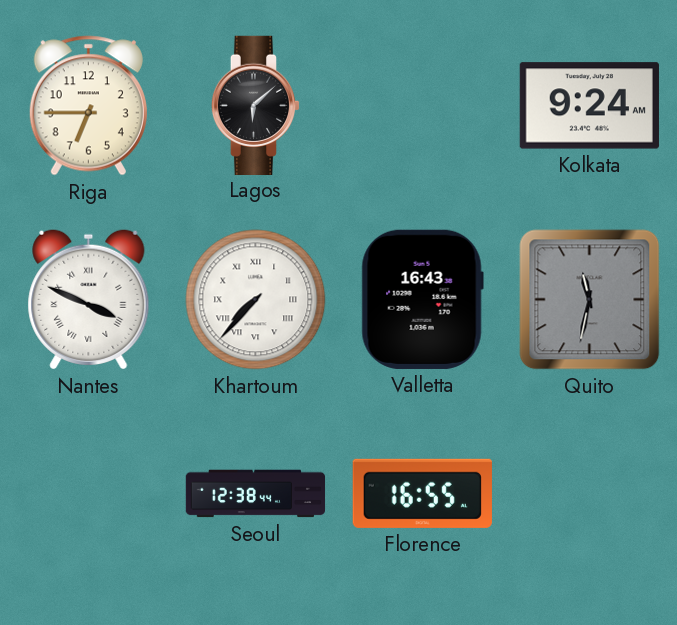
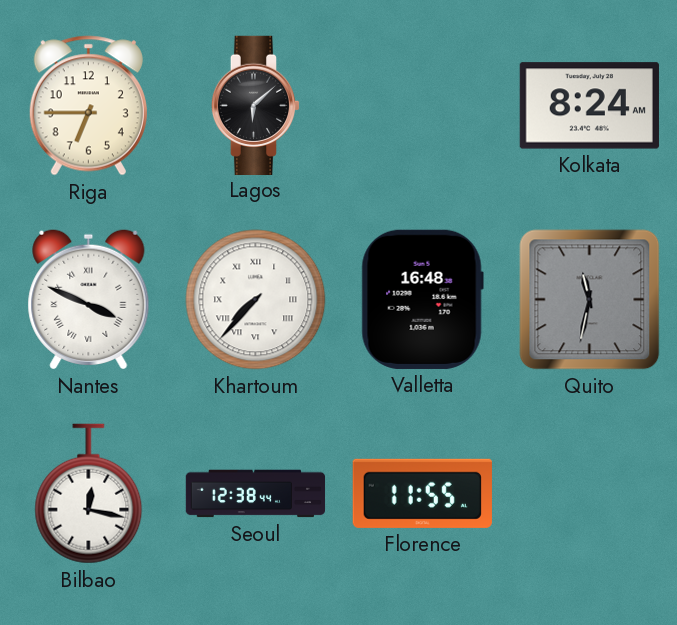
Kolkata: 9:24 -> 8:24
Valletta: 16:43 -> 16:48
Bilbao: none -> 12:17
Florence: 16:55 -> 11:55
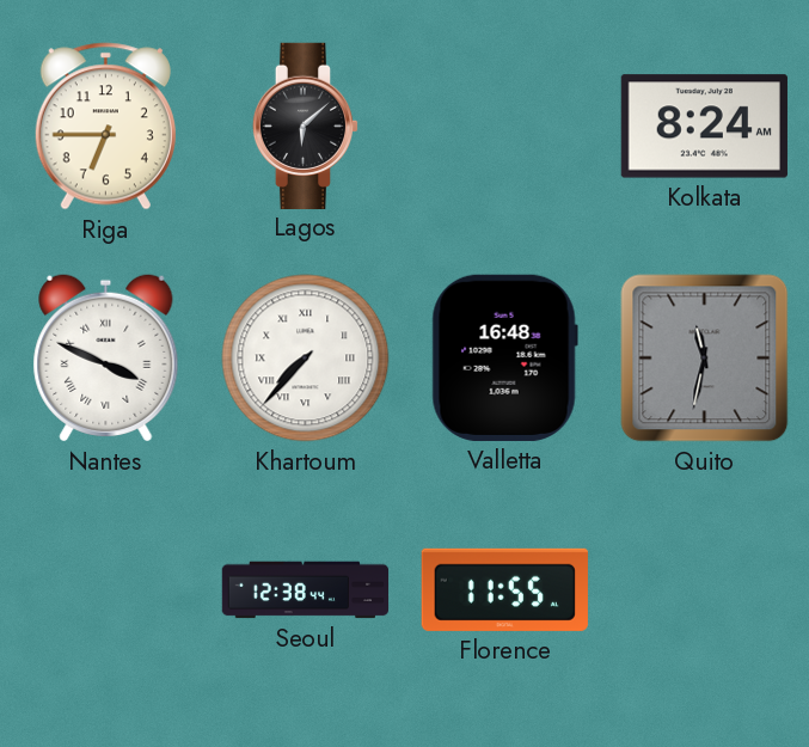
Bilbao: 12:17 -> none
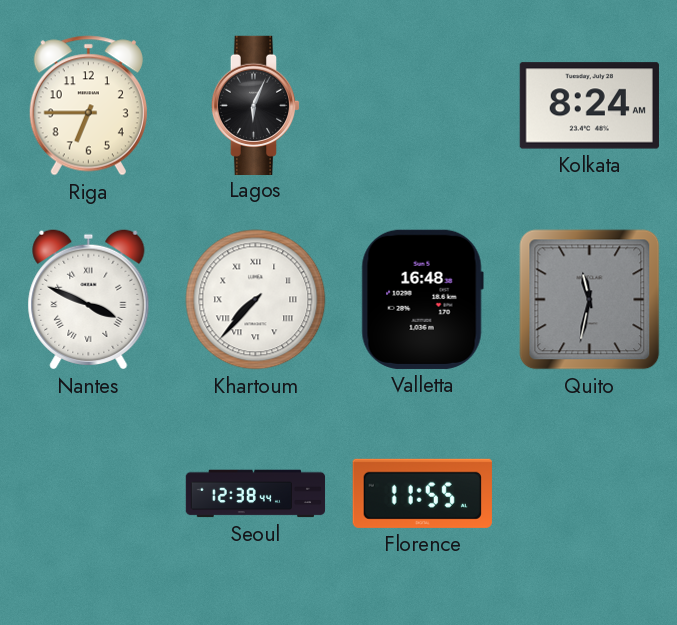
Lagos: 6:08 -> 6:04
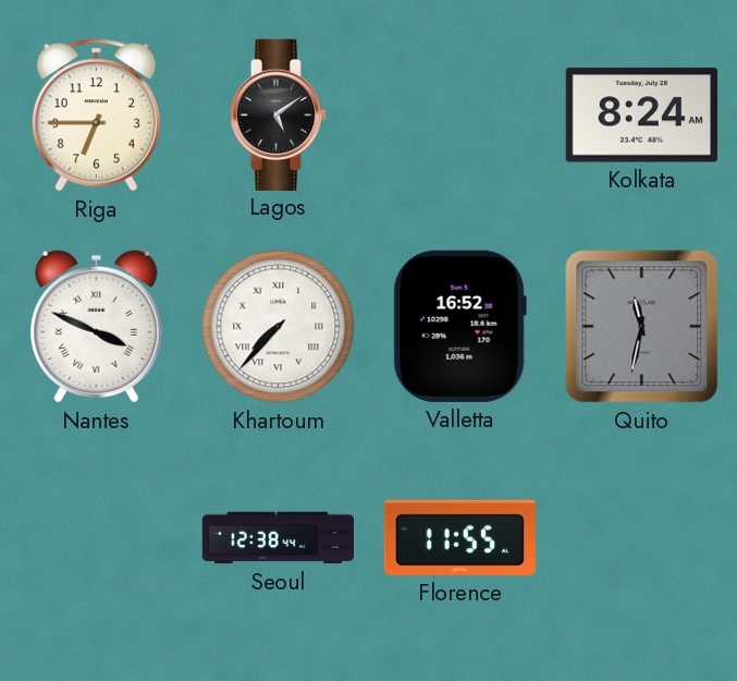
Lagos: 6:04 -> 5:09
Valletta: 16:48 -> 16:52
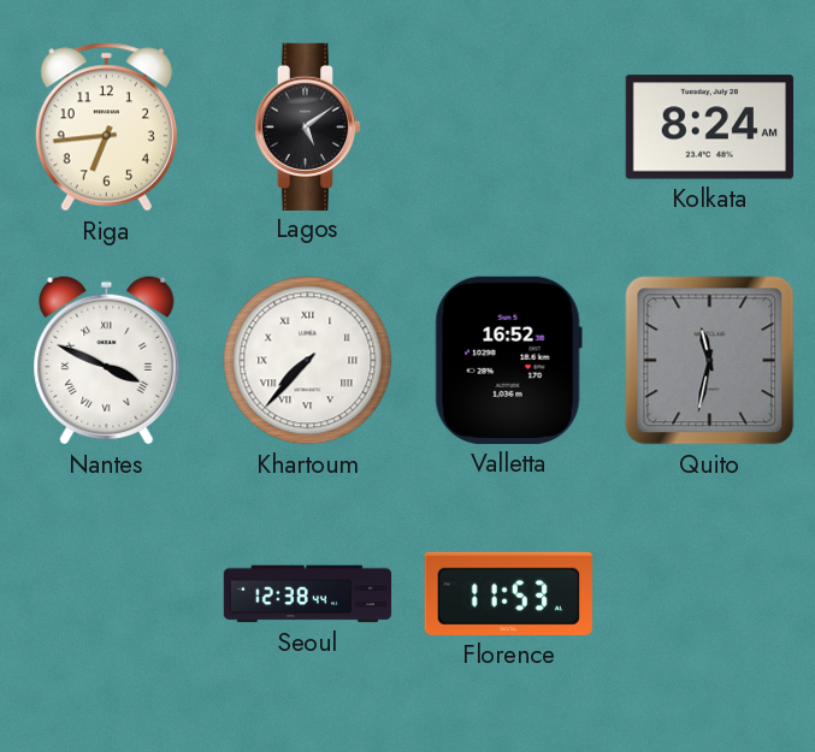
Riga: 6:45 -> 6:44
Florence: 11:55 -> 11:53
